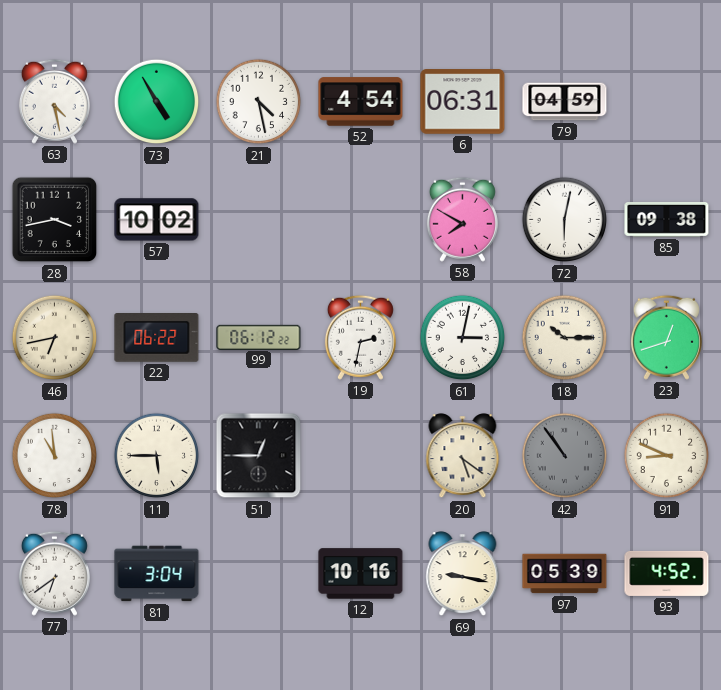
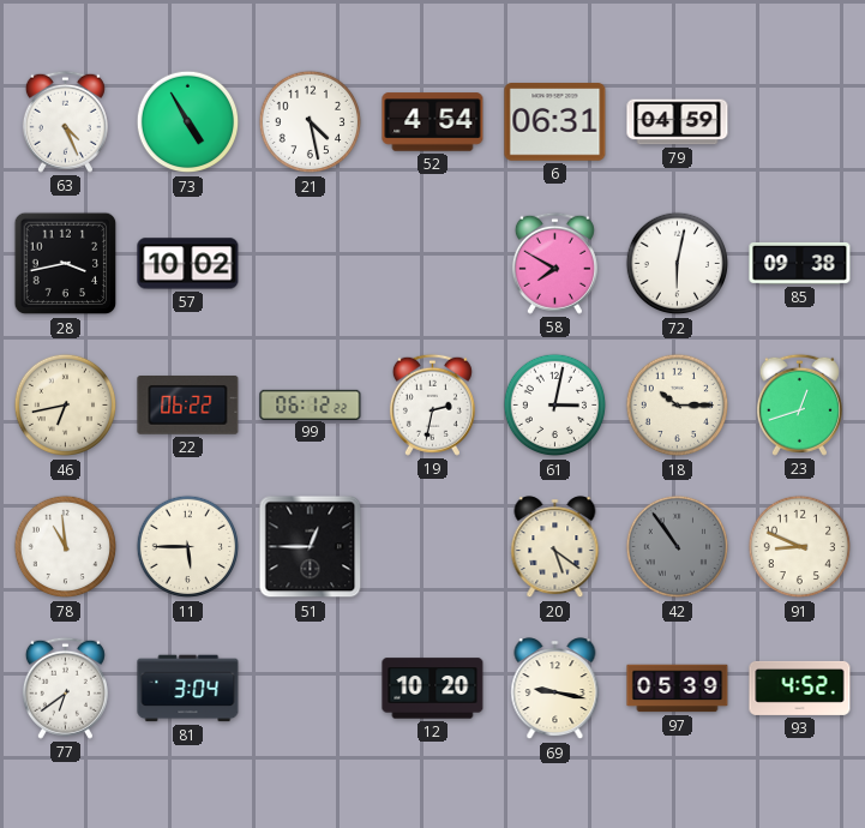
63: 4:28 -> 4:26
12: 10:16 -> 10:20
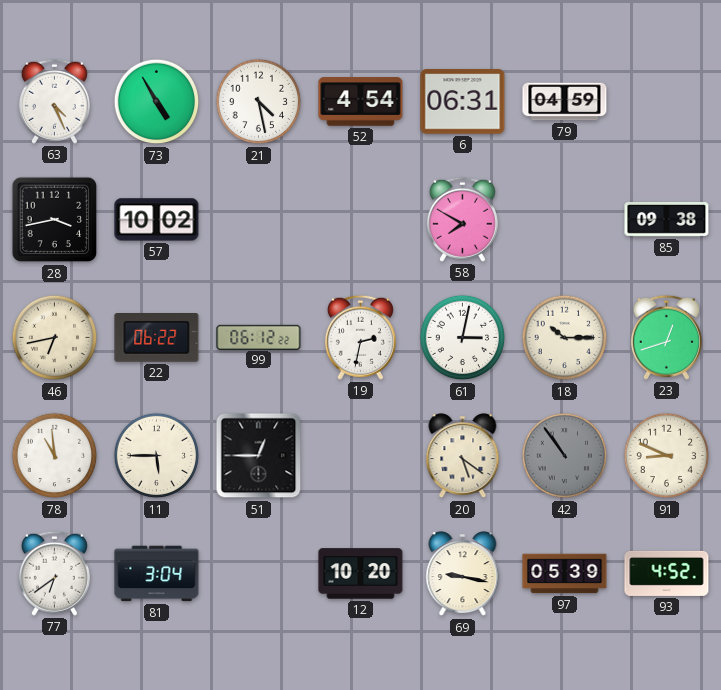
72: 6:02 -> none
